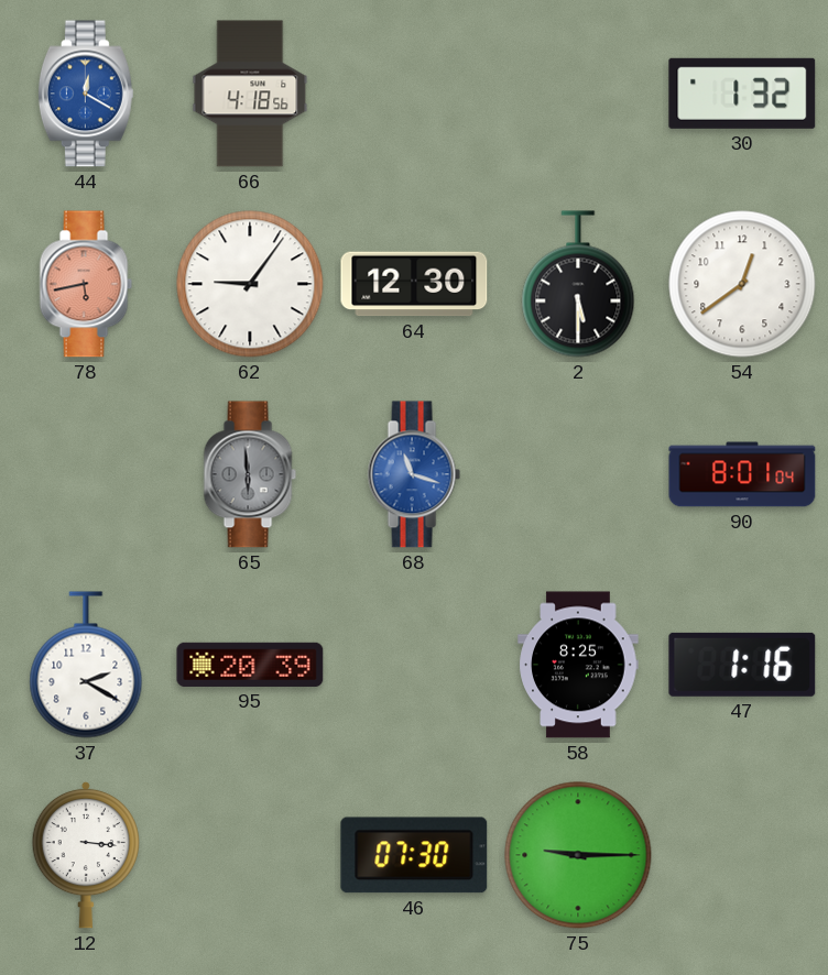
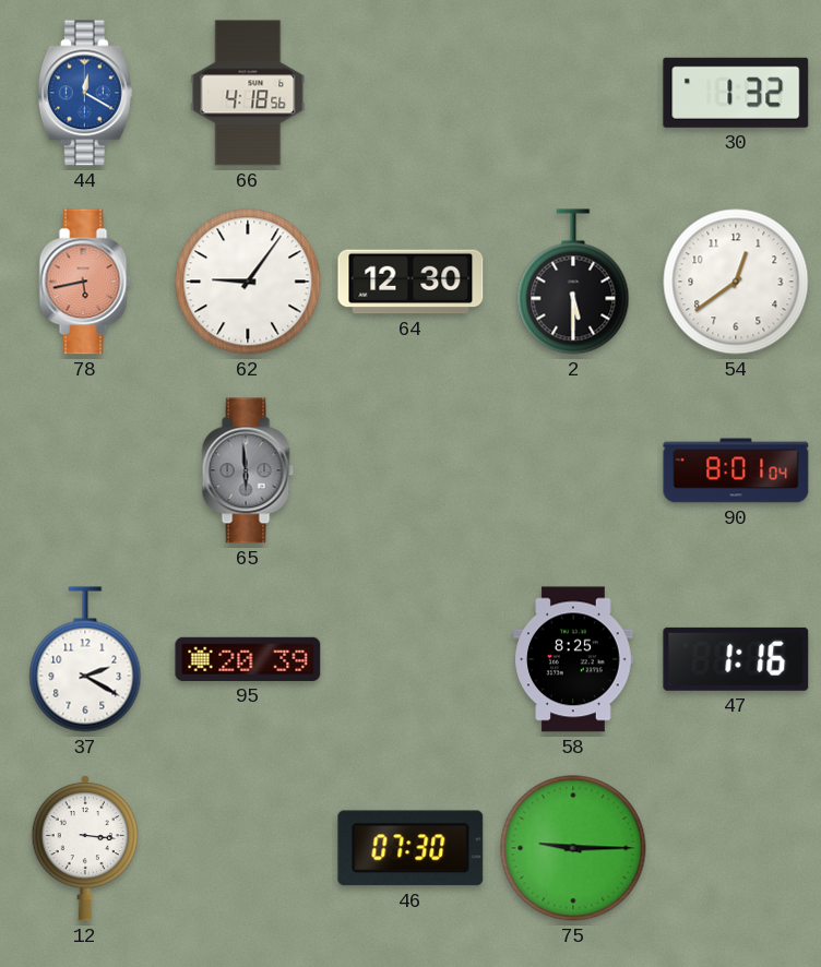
68: 11:18 -> none
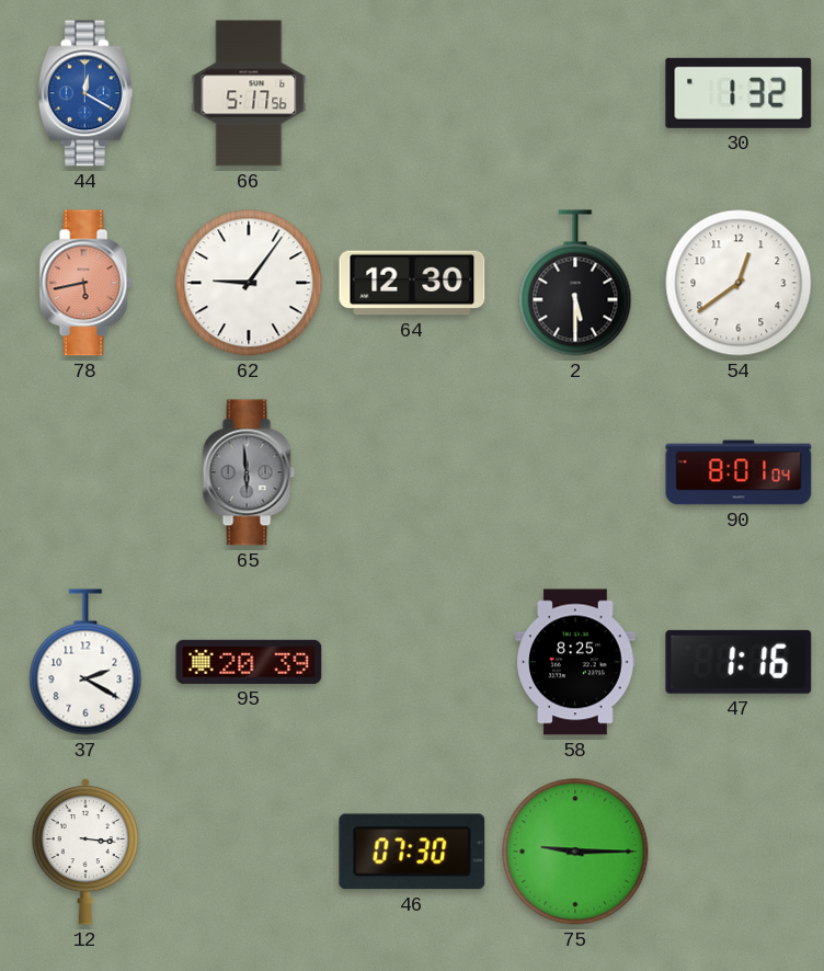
66: 4:18 -> 5:17
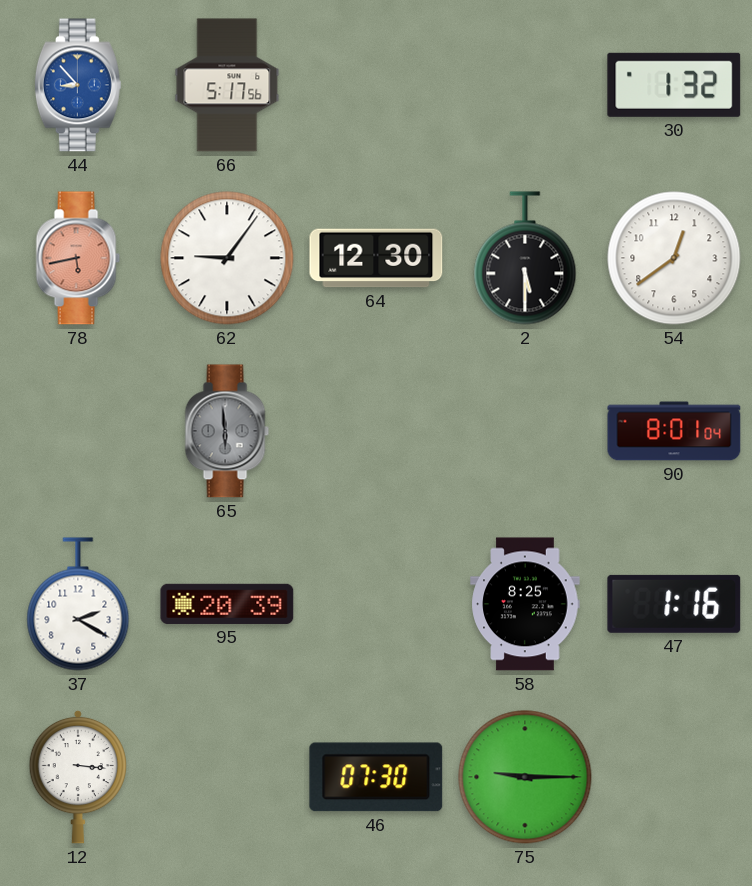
44: 12:20 -> 8:53
